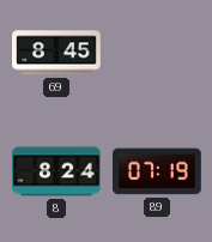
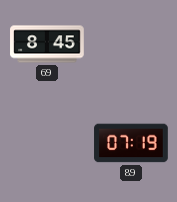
8: 8:24 -> none
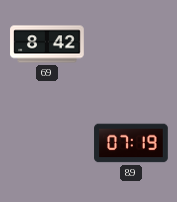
69: 8:45 -> 8:42
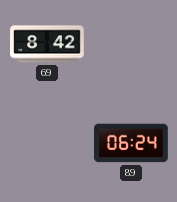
89: 07:19 -> 06:24
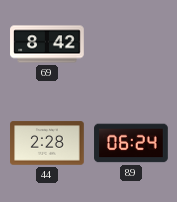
44: none -> 2:28
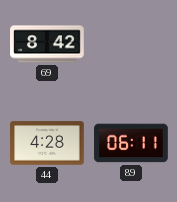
44: 2:28 -> 4:28
89: 06:24 -> 06:11
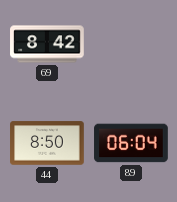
44: 4:28 -> 8:50
89: 06:11 -> 06:04
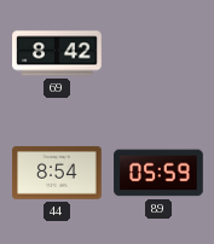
44: 8:50 -> 8:54
89: 06:04 -> 05:59
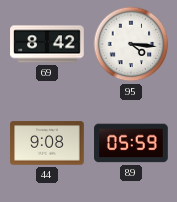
95: none -> 4:16
44: 8:54 -> 9:08
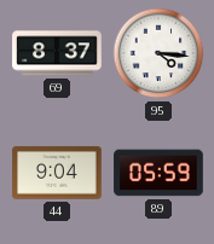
69: 8:42 -> 8:37
44: 9:08 -> 9:04
